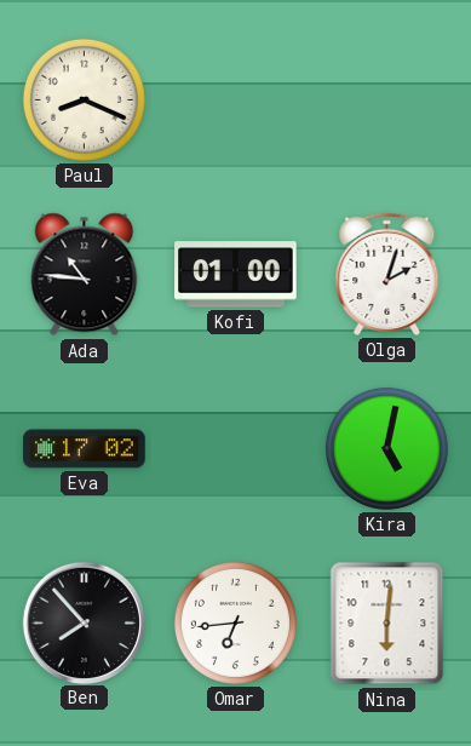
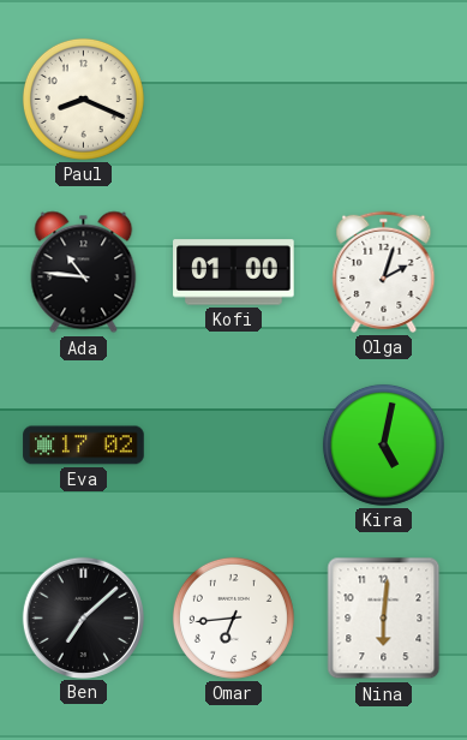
Ben: 7:53 -> 7:08
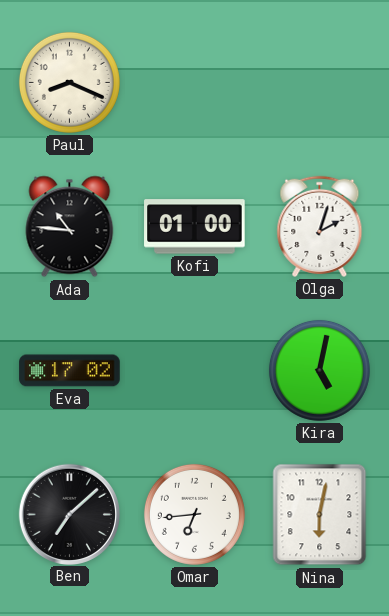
Nina: 6:01 -> 6:02
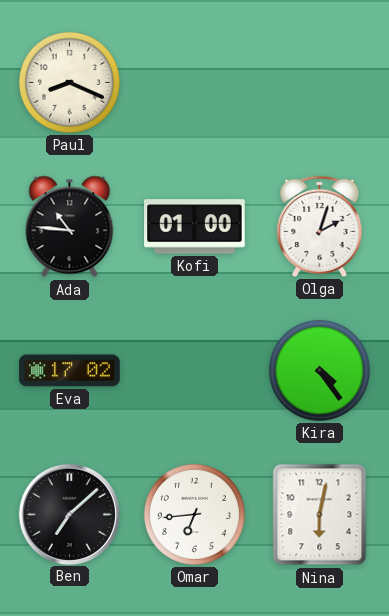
Kira: 5:02 -> 4:24
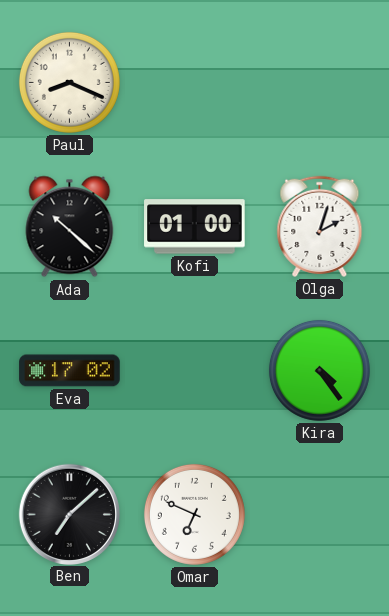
Ada: 10:46 -> 10:22
Omar: 6:44 -> 6:49
Nina: 6:02 -> none
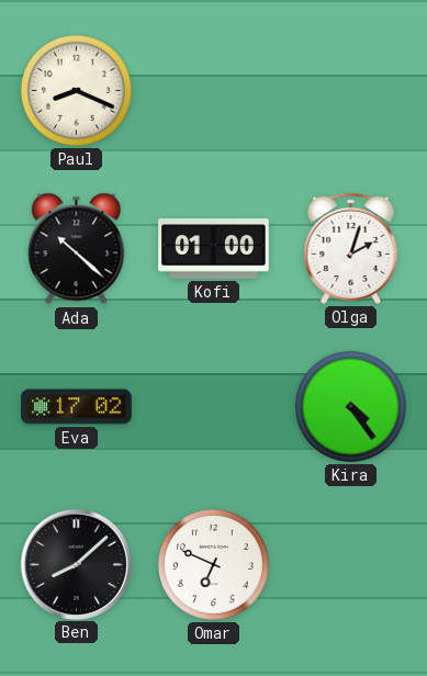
Ben: 7:08 -> 8:08
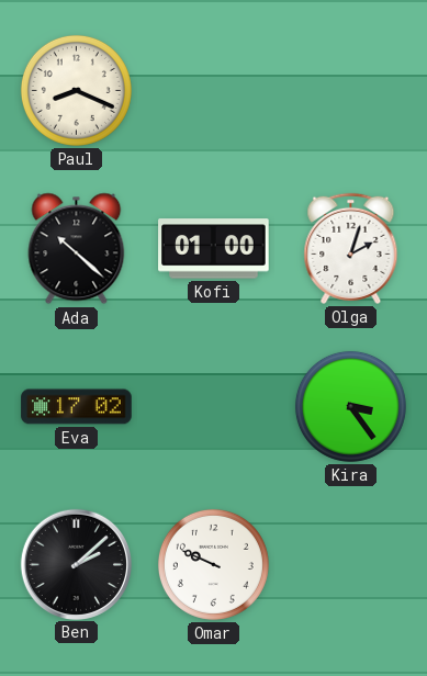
Kira: 4:24 -> 3:24
Ben: 8:08 -> 2:08
Omar: 6:49 -> 9:49
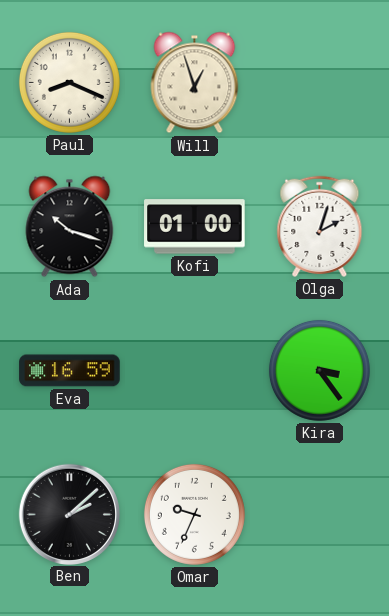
Will: none -> 12:57
Ada: 10:22 -> 10:18
Eva: 17:02 -> 16:59
Omar: 9:49 -> 9:34
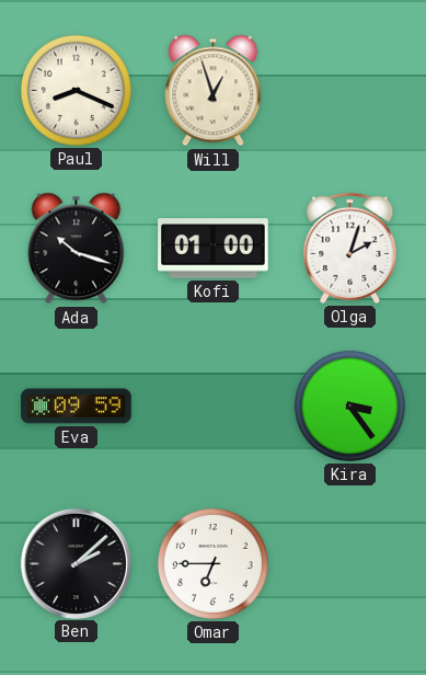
Eva: 16:59 -> 09:59
Omar: 9:34 -> 6:45
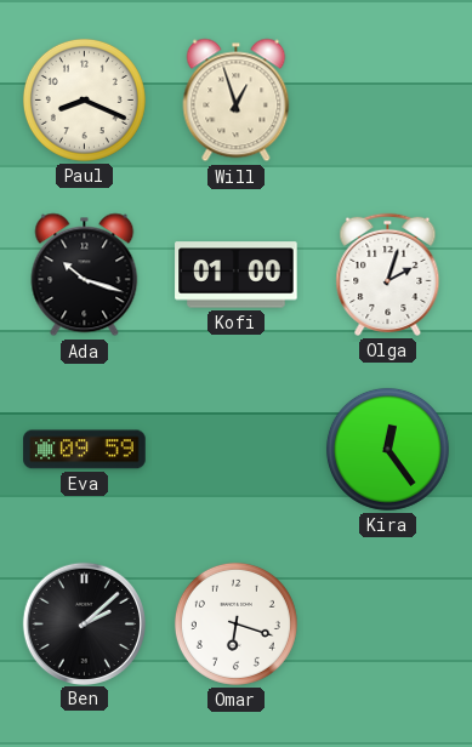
Kira: 3:24 -> 12:24
Omar: 6:45 -> 6:18
